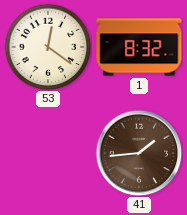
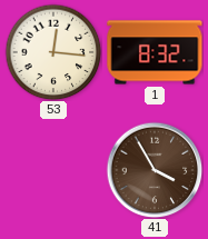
53: 12:21 -> 12:16
41: 1:44 -> 3:55
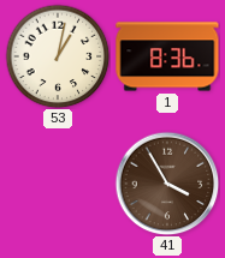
53: 12:16 -> 1:02
1: 8:32 -> 8:36
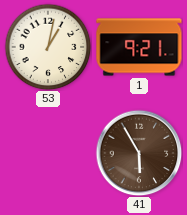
1: 8:36 -> 9:21
41: 3:55 -> 5:55
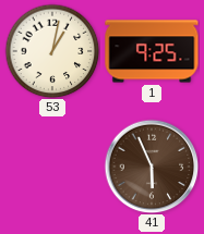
1: 9:21 -> 9:25
41: 5:55 -> 5:56
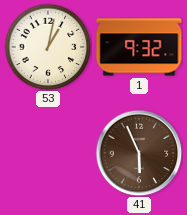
1: 9:25 -> 9:32
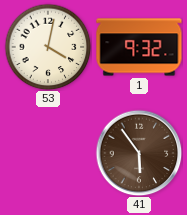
53: 1:02 -> 4:02
41: 5:56 -> 5:54
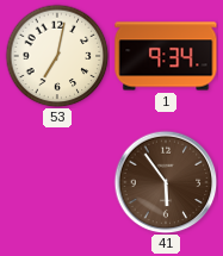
53: 4:02 -> 7:02
1: 9:32 -> 9:34
